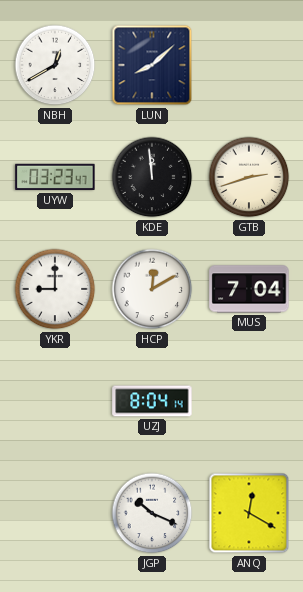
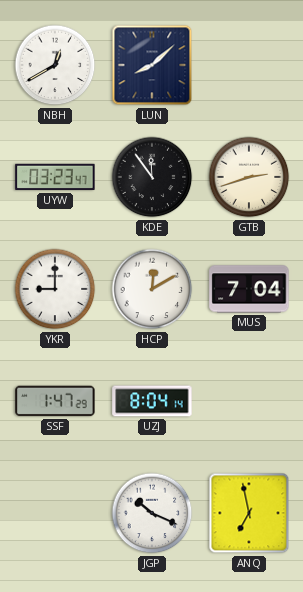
KDE: 11:59 -> 11:54
SSF: none -> 1:47
ANQ: 12:20 -> 6:58
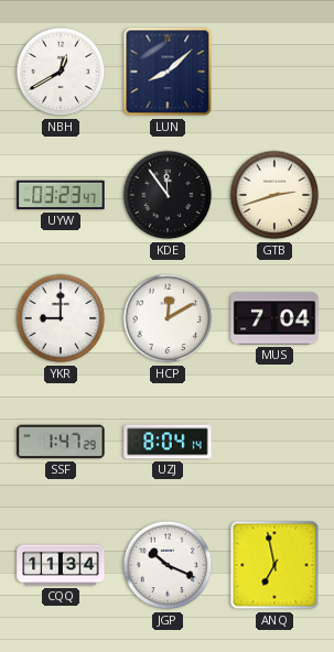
CQQ: none -> 11:34
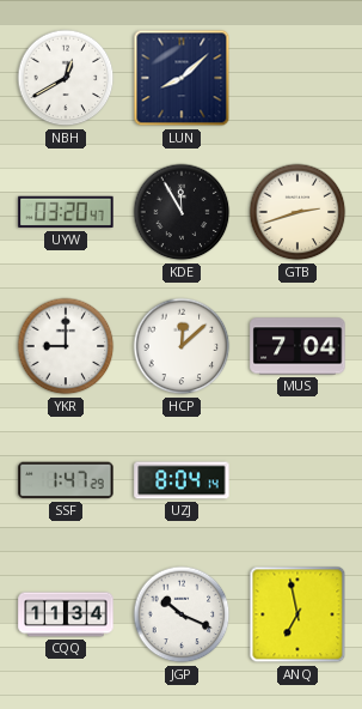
UYW: 03:23 -> 03:20
KDE: 11:54 -> 11:55
HCP: 12:10 -> 12:08
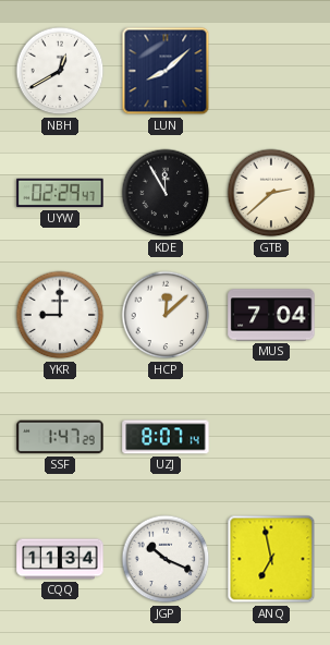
UYW: 03:20 -> 02:29
GTB: 2:42 -> 2:38
UZJ: 8:04 -> 8:07
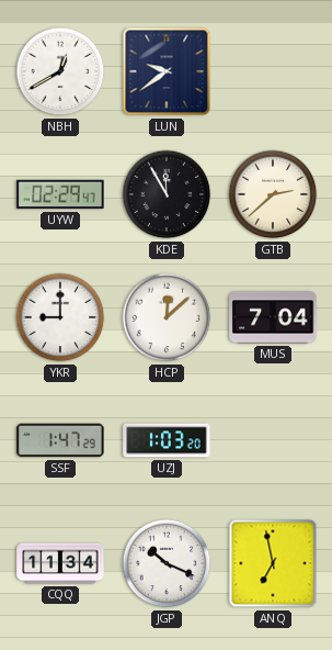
LUN: 8:08 -> 9:39
UZJ: 8:07 -> 1:03
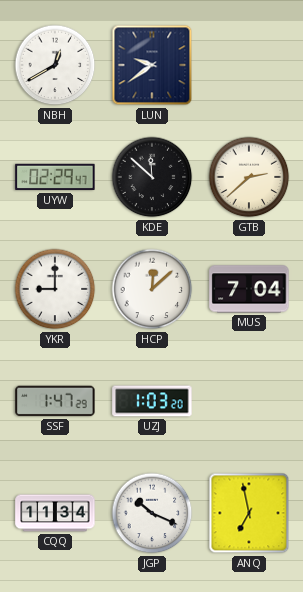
KDE: 11:55 -> 11:52
